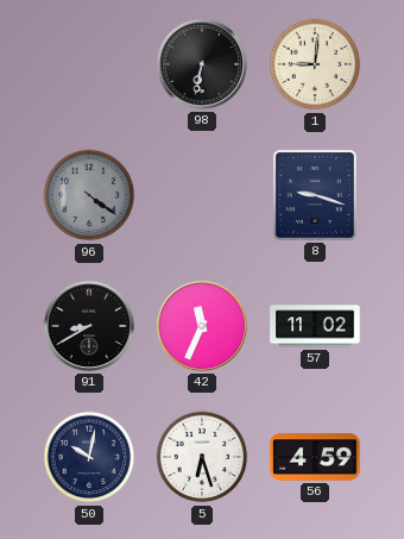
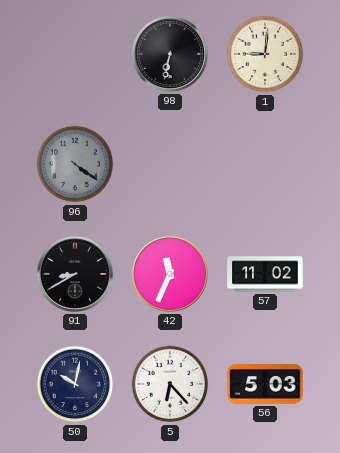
8: 9:18 -> none
5: 6:27 -> 6:23
56: 4:59 -> 5:03
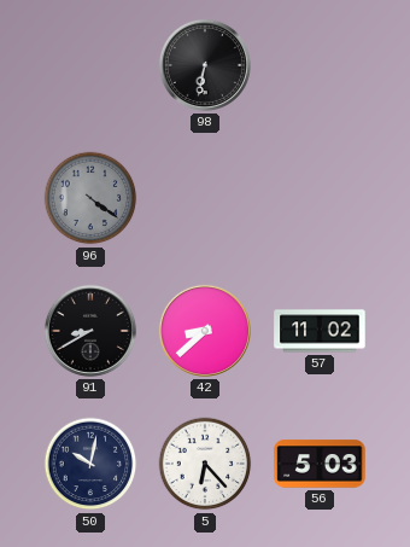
1: 9:01 -> none
42: 11:34 -> 8:38
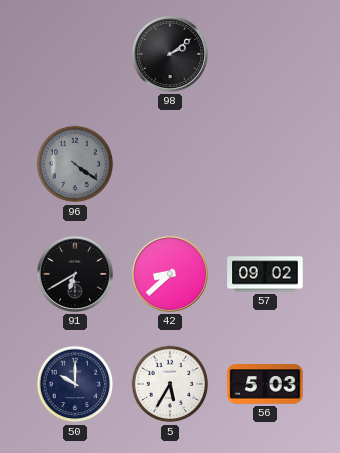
98: 6:32 -> 2:09
91: 8:40 -> 6:40
57: 11:02 -> 09:02
50: 10:02 -> 10:00
5: 6:23 -> 5:35
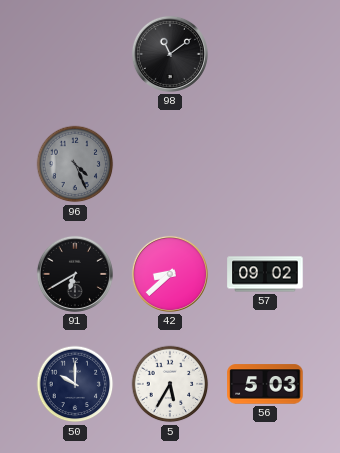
98: 2:09 -> 11:09
96: 4:21 -> 4:26
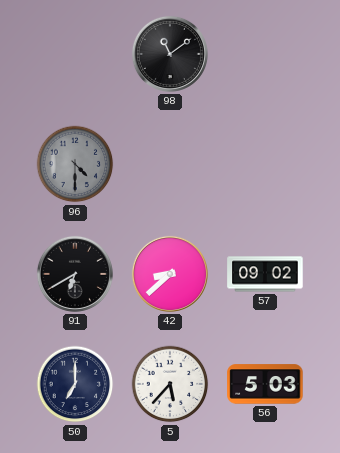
96: 4:26 -> 4:30
50: 10:00 -> 7:00
5: 5:35 -> 5:37
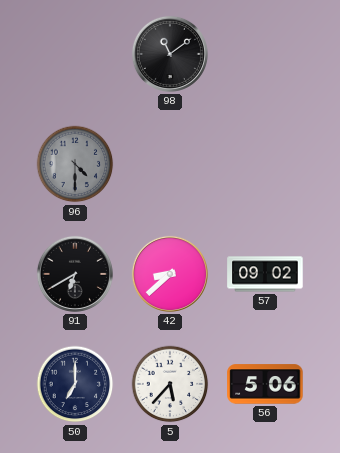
56: 5:03 -> 5:06
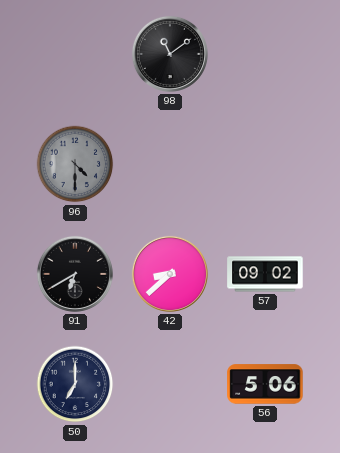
5: 5:37 -> none
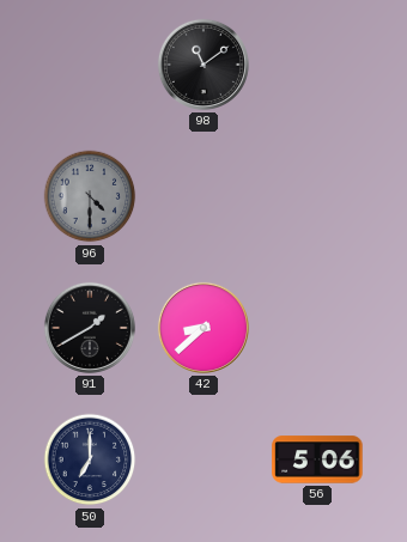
91: 6:40 -> 1:40
57: 09:02 -> none
